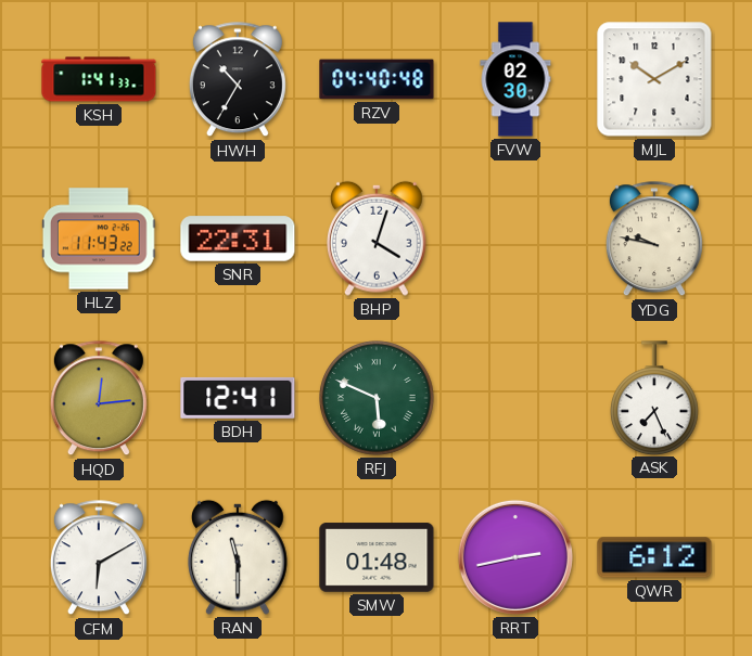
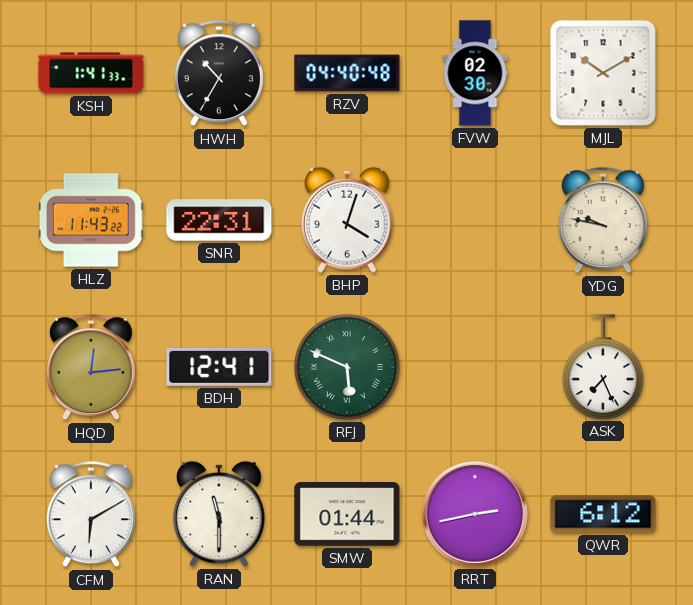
SMW: 01:48 -> 01:44
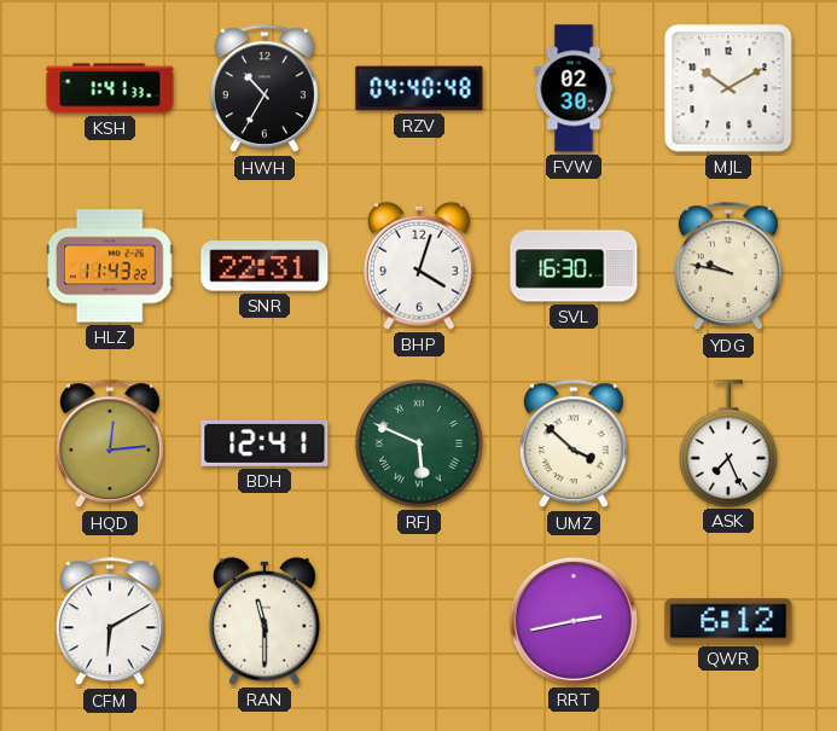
SVL: none -> 16:30
UMZ: none -> 3:52
SMW: 01:44 -> none
